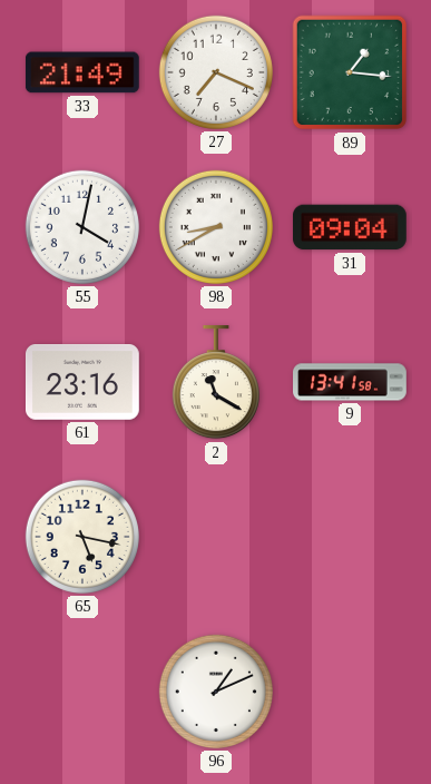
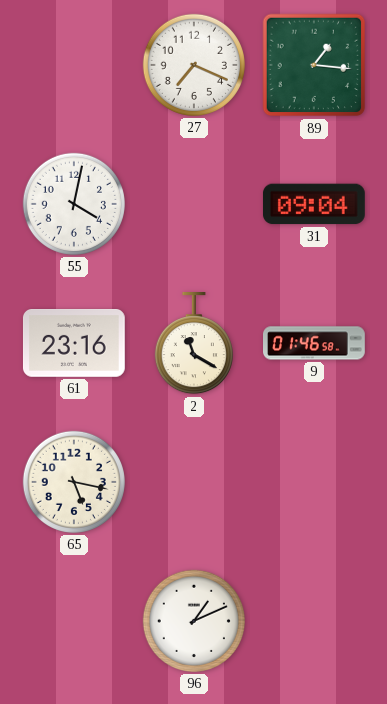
33: 21:49 -> none
98: 8:40 -> none
9: 13:41 -> 01:46
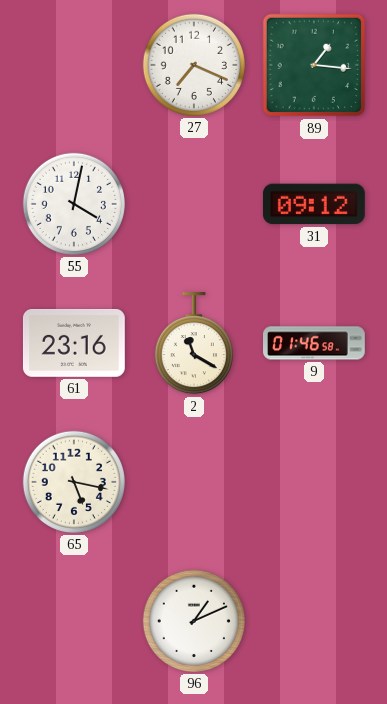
31: 09:04 -> 09:12
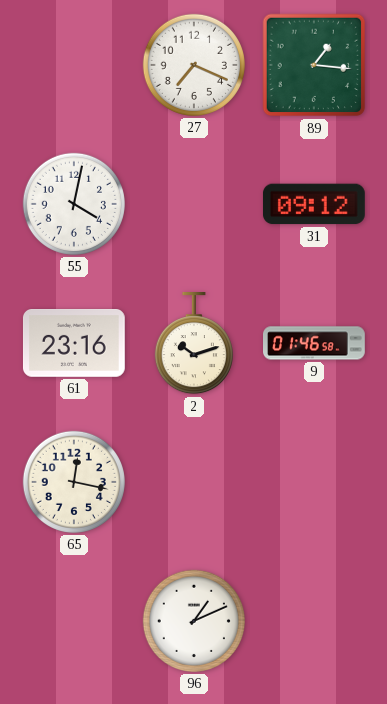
2: 11:20 -> 10:12
65: 5:17 -> 12:17
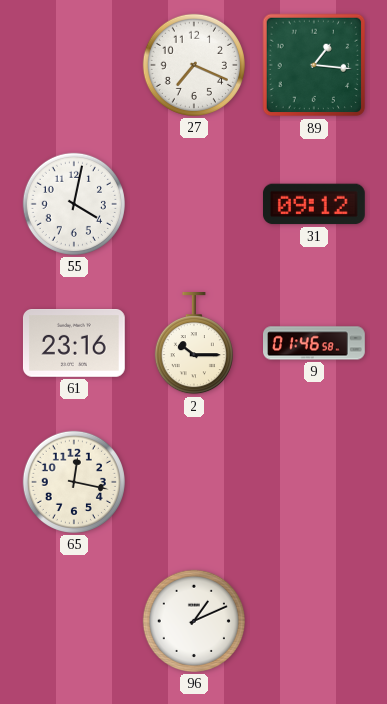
2: 10:12 -> 10:15
